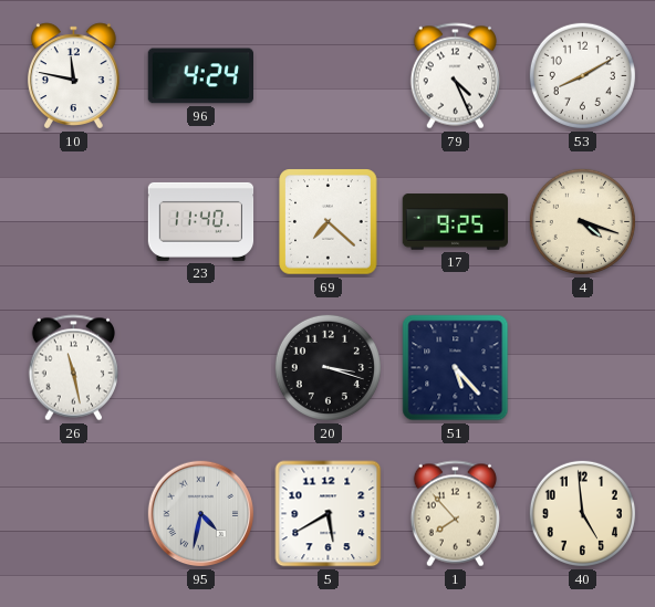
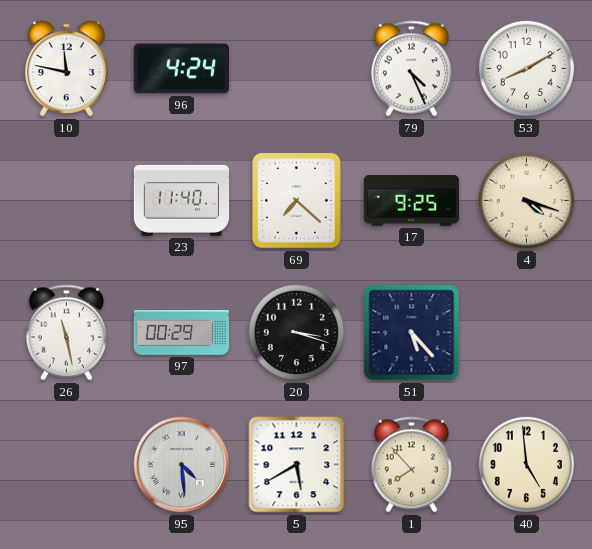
97: none -> 00:29
95: 4:32 -> 4:29
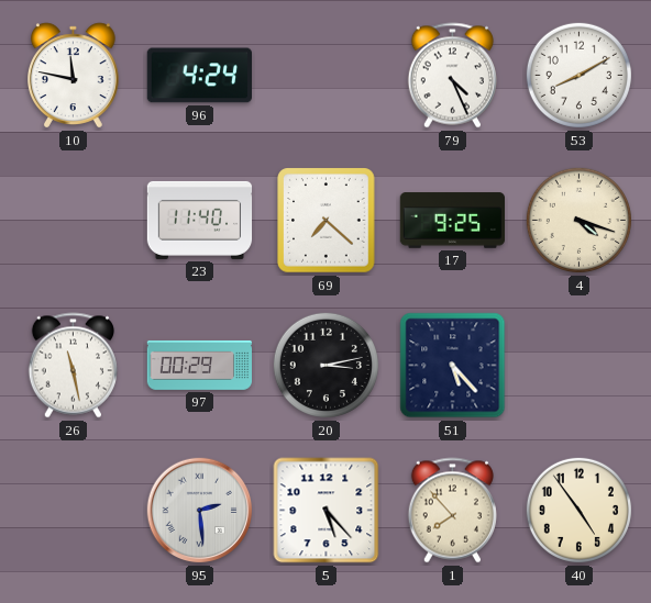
20: 3:18 -> 3:13
95: 4:29 -> 2:29
5: 5:40 -> 5:23
40: 4:59 -> 4:54
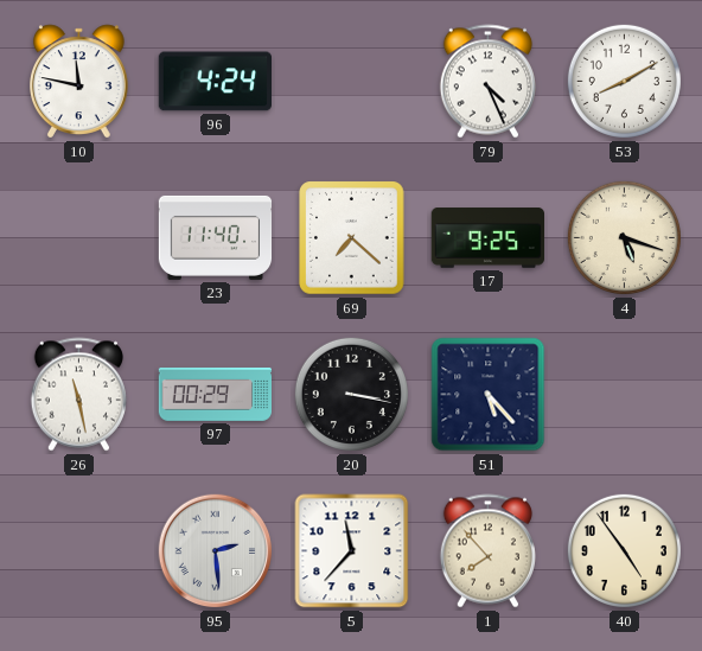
4: 4:18 -> 5:18
20: 3:13 -> 3:17
5: 5:23 -> 11:37
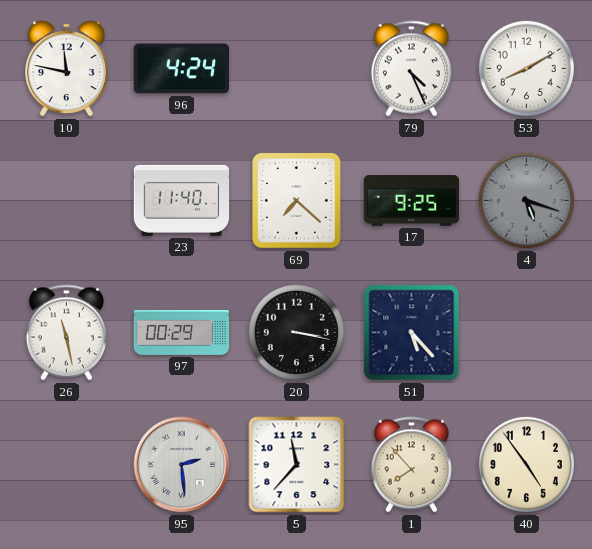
4 dial: cream -> grey
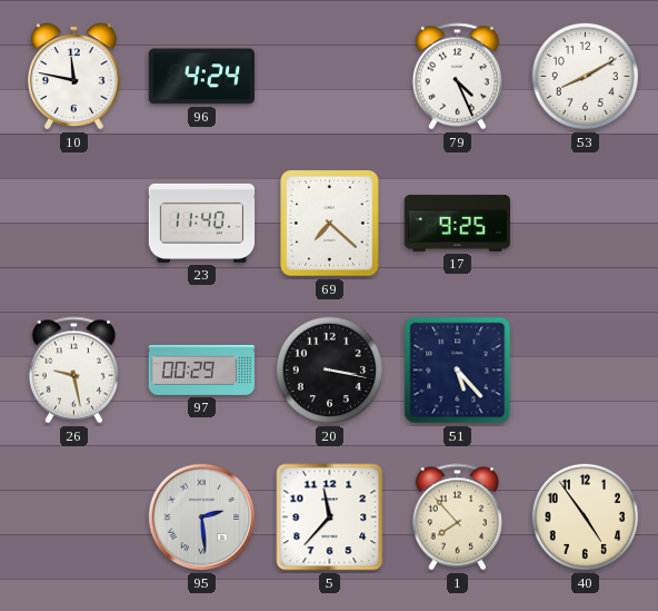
4: 5:18 -> none
26: 11:28 -> 9:28
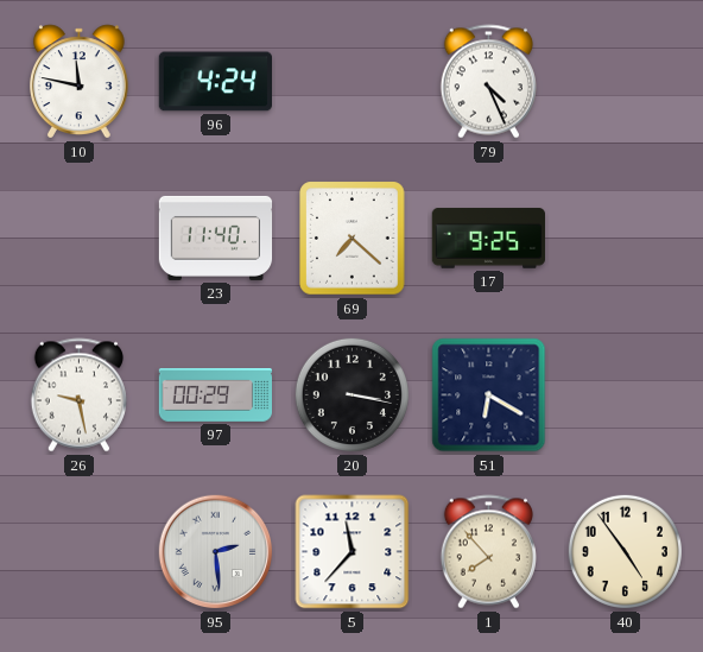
53: 8:10 -> none
51: 5:23 -> 6:20
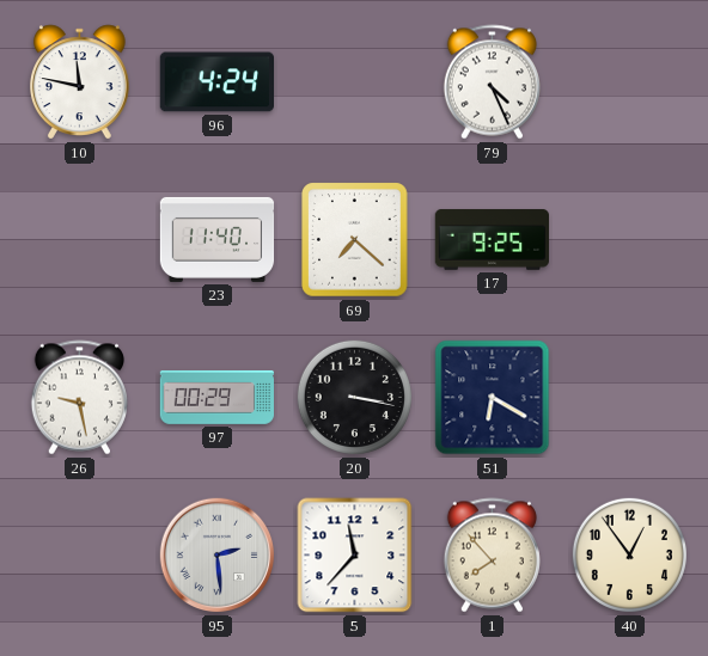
40: 4:54 -> 12:54
